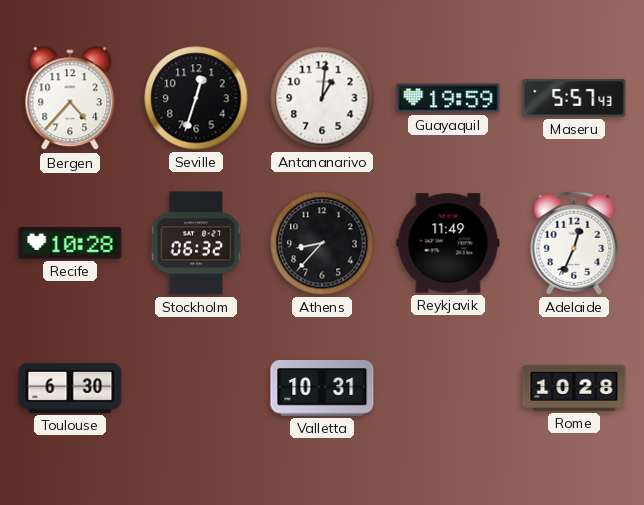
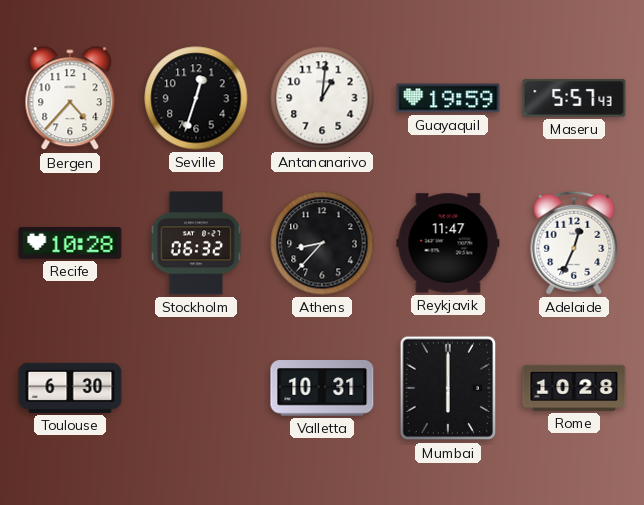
Reykjavik: 11:49 -> 11:47
Mumbai: none -> 6:00
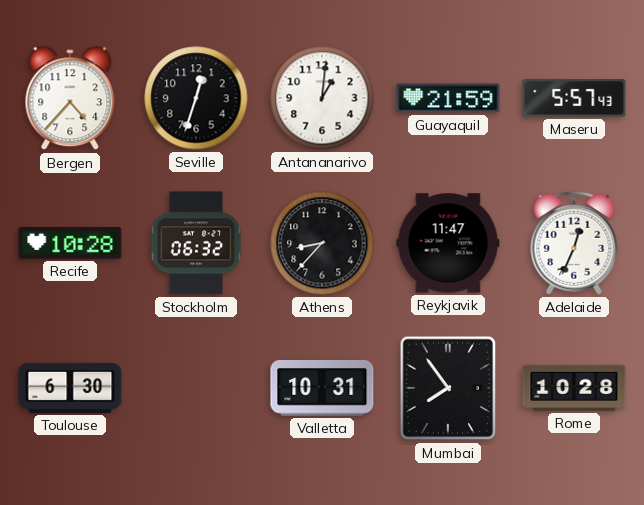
Guayaquil: 19:59 -> 21:59
Mumbai: 6:00 -> 7:54
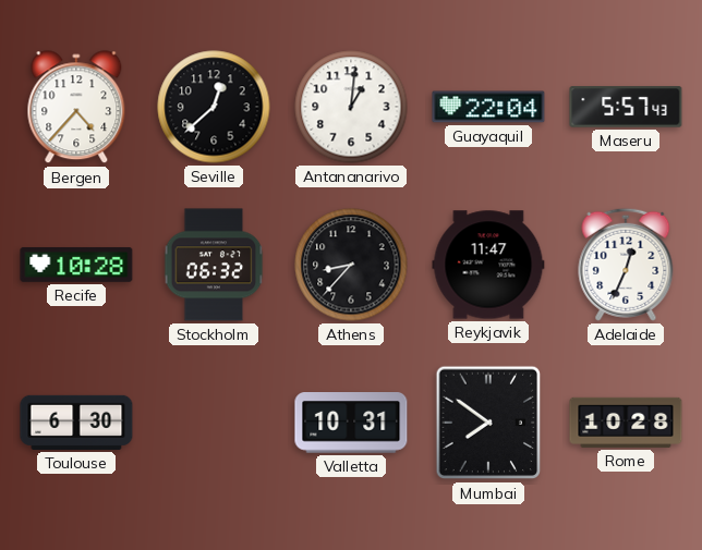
Seville: 12:33 -> 12:38
Guayaquil: 21:59 -> 22:04
Mumbai: 7:54 -> 7:51
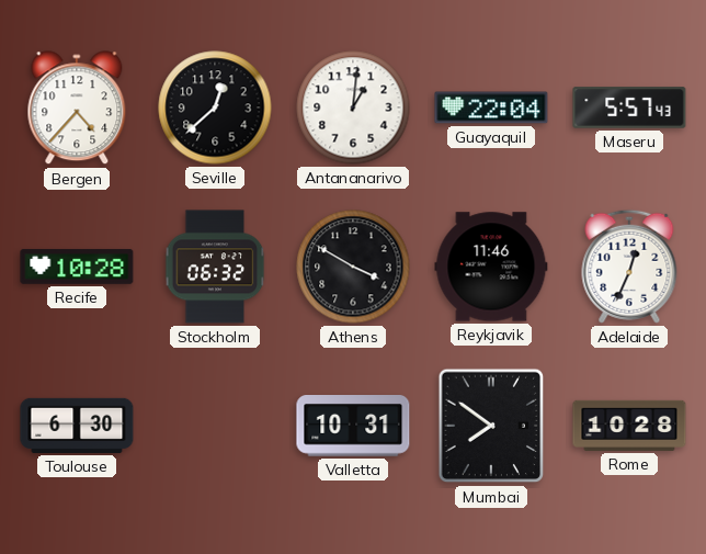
Athens: 8:37 -> 3:50
Reykjavik: 11:47 -> 11:46
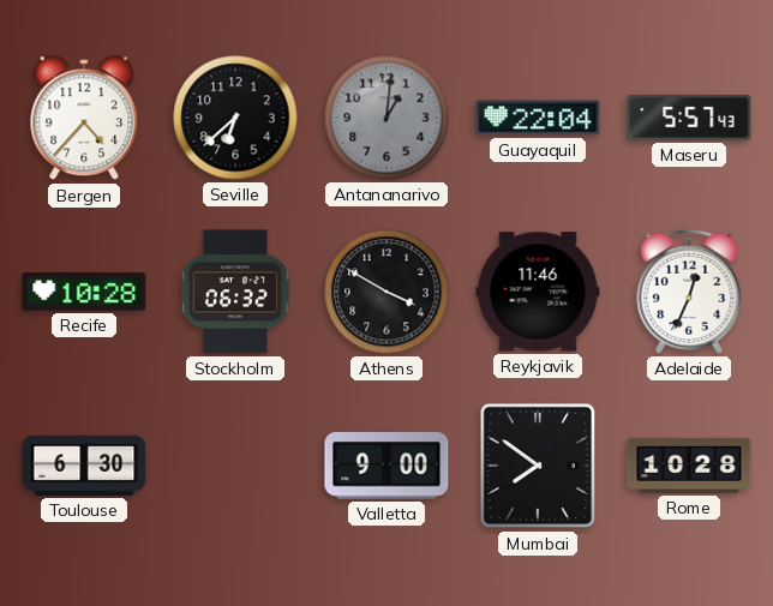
Seville: 12:38 -> 6:38
Antananarivo dial: white -> grey
Valletta: 10:31 -> 9:00
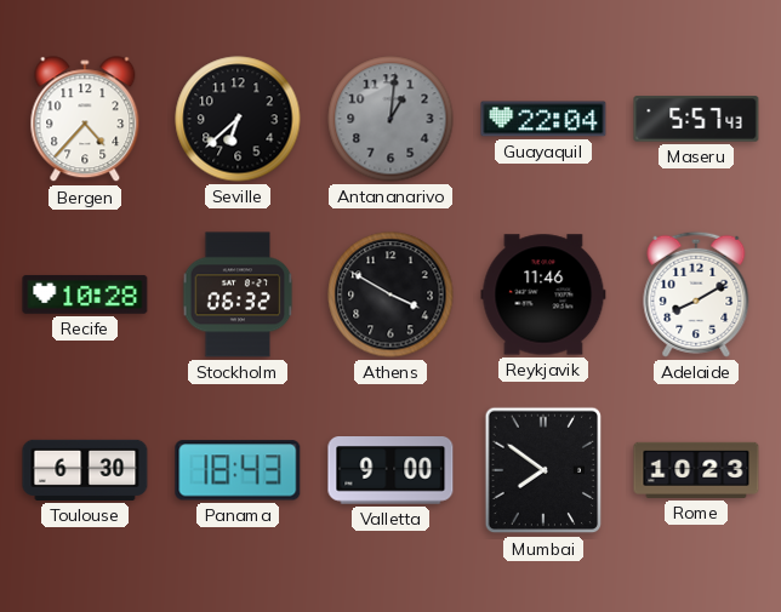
Adelaide: 12:34 -> 8:10
Panama: none -> 18:43
Rome: 10:28 -> 10:23
